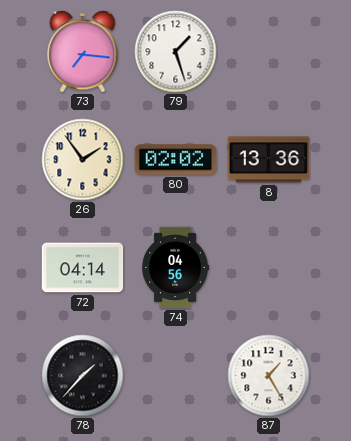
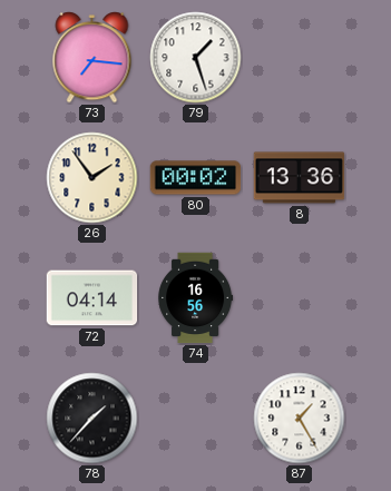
80: 02:02 -> 00:02
74: 04:56 -> 16:56
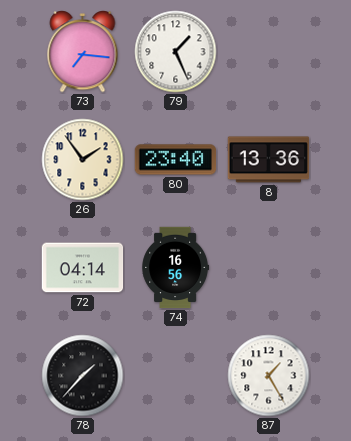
79: 1:27 -> 1:26
80: 00:02 -> 23:40
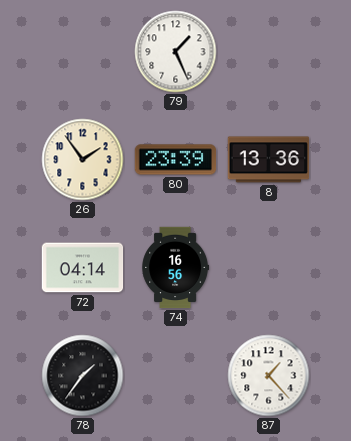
73: 7:16 -> none
80: 23:40 -> 23:39
78: 1:37 -> 1:36
87: 1:25 -> 1:23
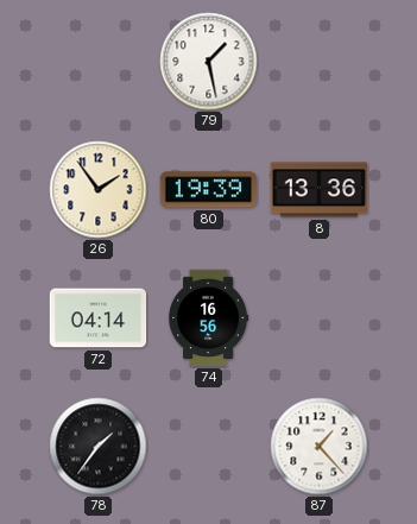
79: 1:26 -> 1:28
80: 23:39 -> 19:39
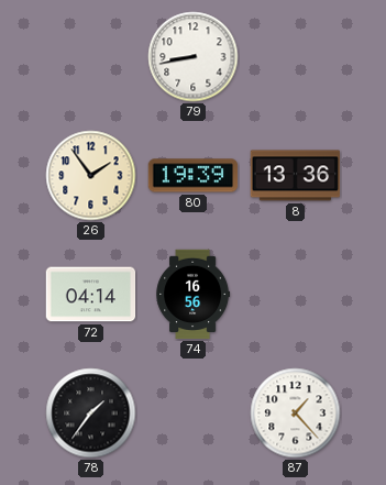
79: 1:28 -> 8:43
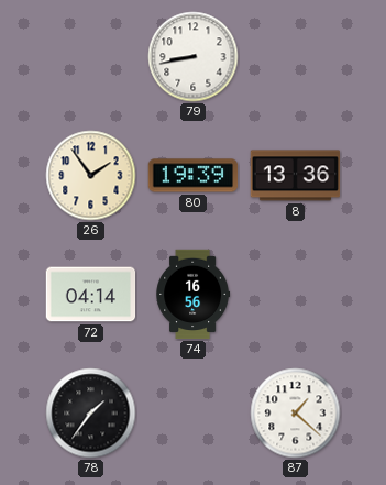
87: 1:23 -> 1:22
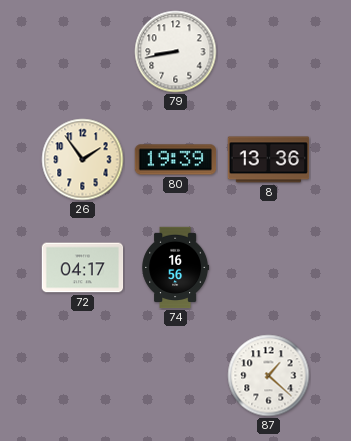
72: 04:14 -> 04:17
78: 1:36 -> none
